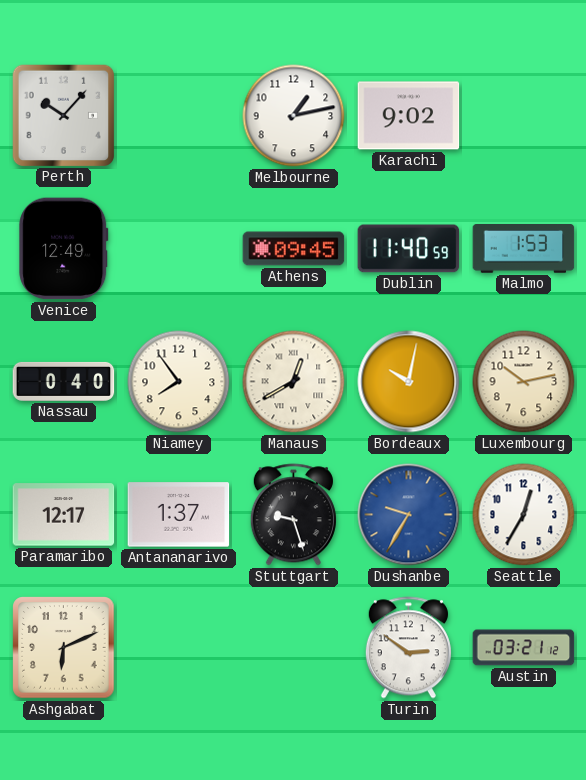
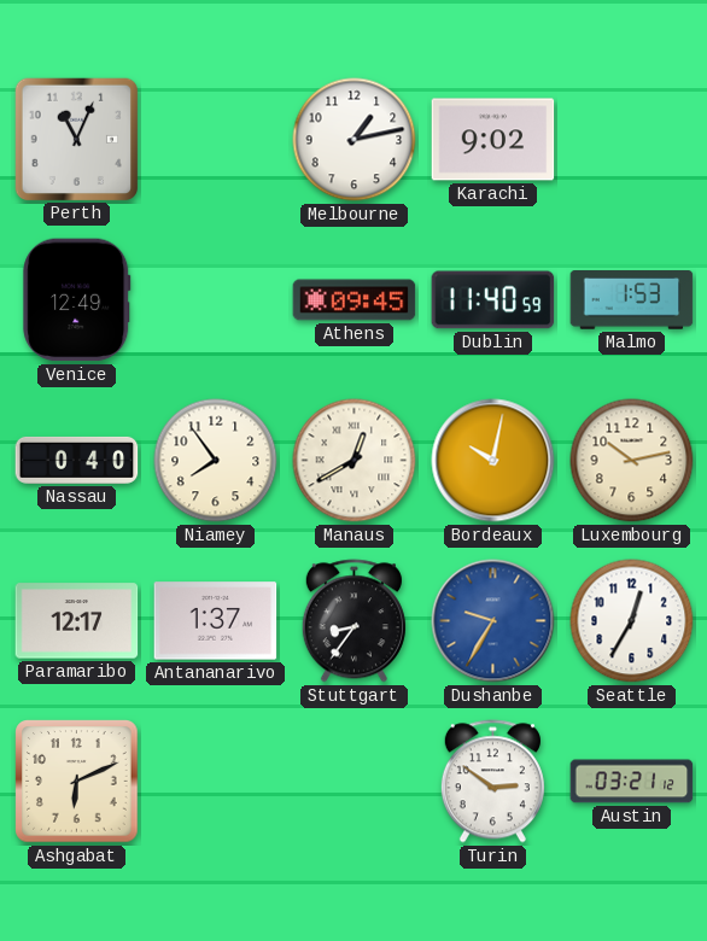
Perth: 10:07 -> 11:04
Stuttgart: 9:27 -> 8:36
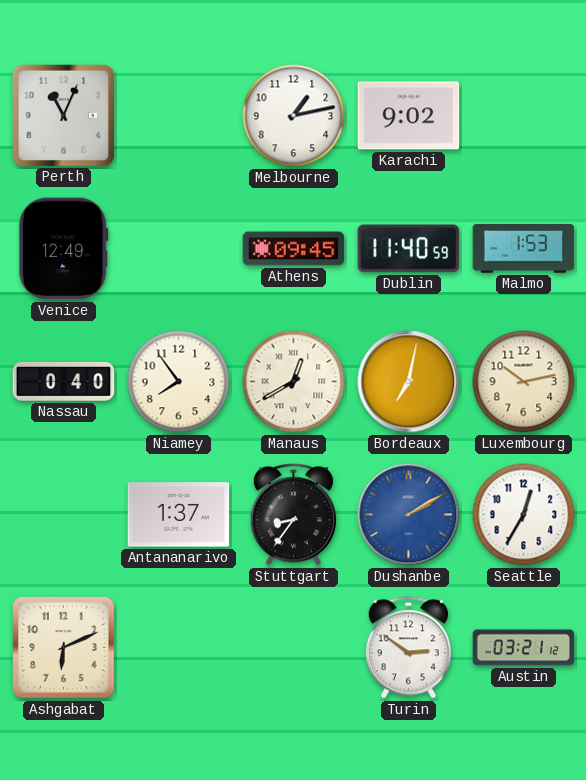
Bordeaux: 10:02 -> 7:02
Paramaribo: 12:17 -> none
Dushanbe: 9:35 -> 2:10
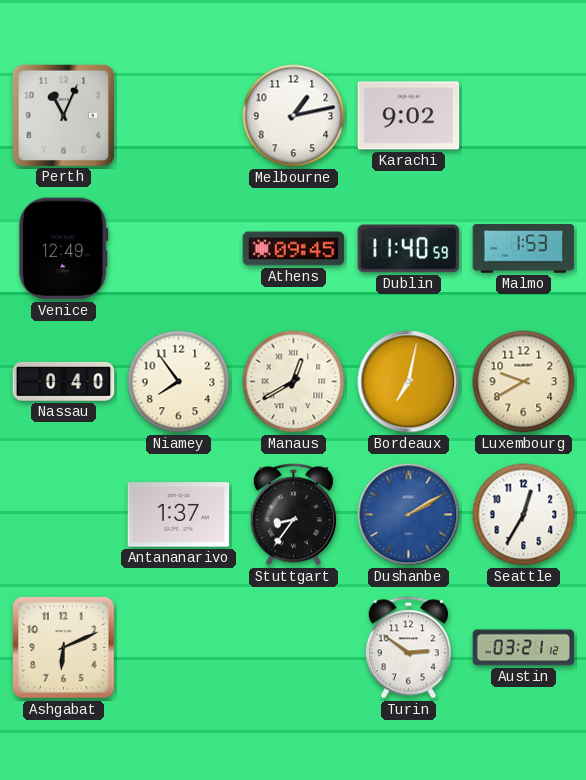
Luxembourg: 10:13 -> 9:40
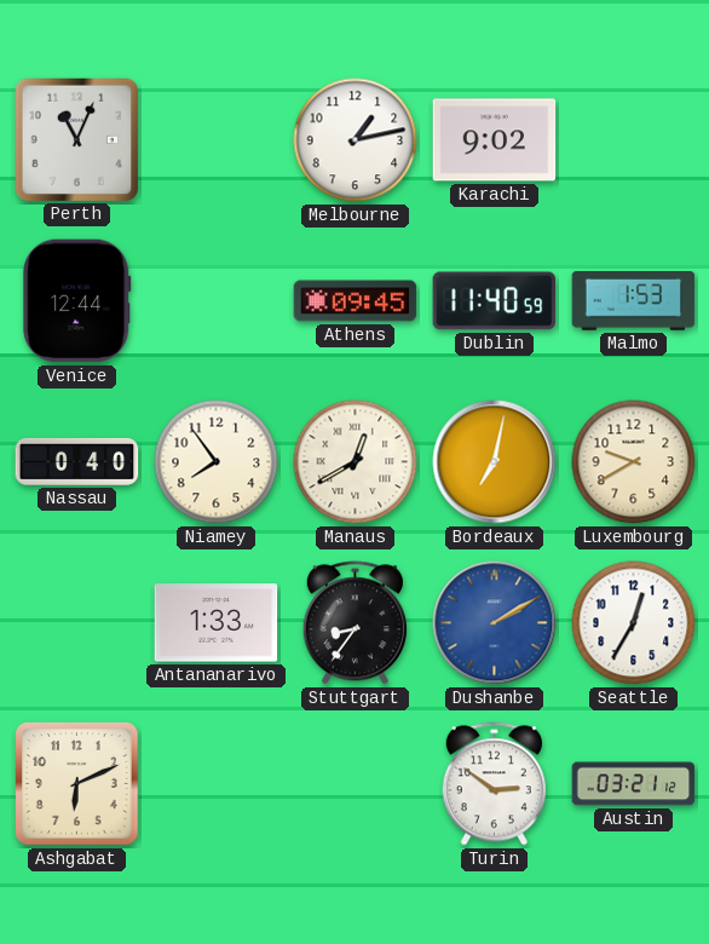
Venice: 12:49 -> 12:44
Antananarivo: 1:37 -> 1:33
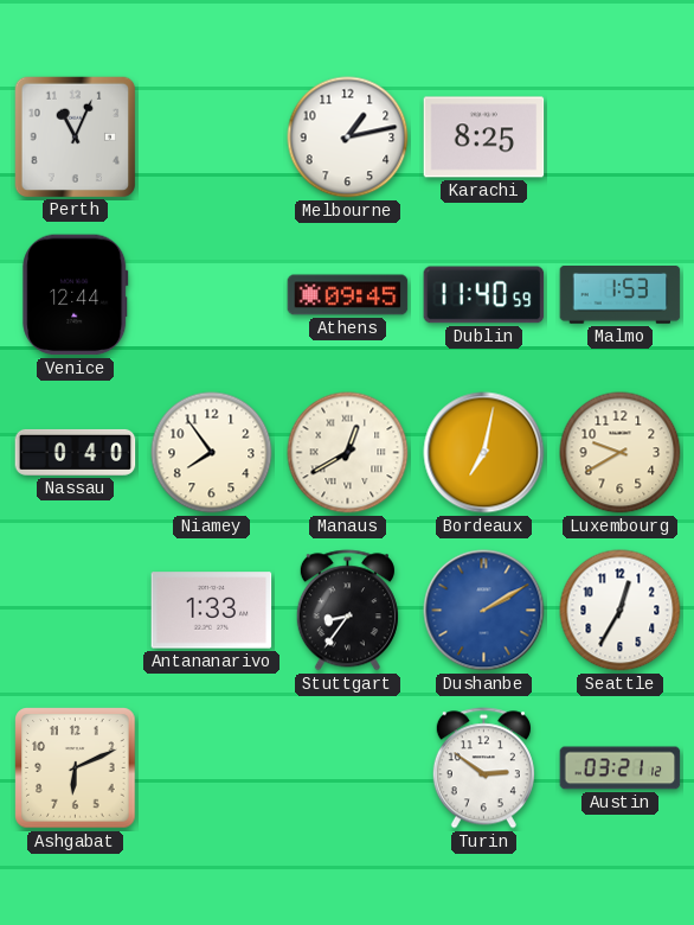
Karachi: 9:02 -> 8:25
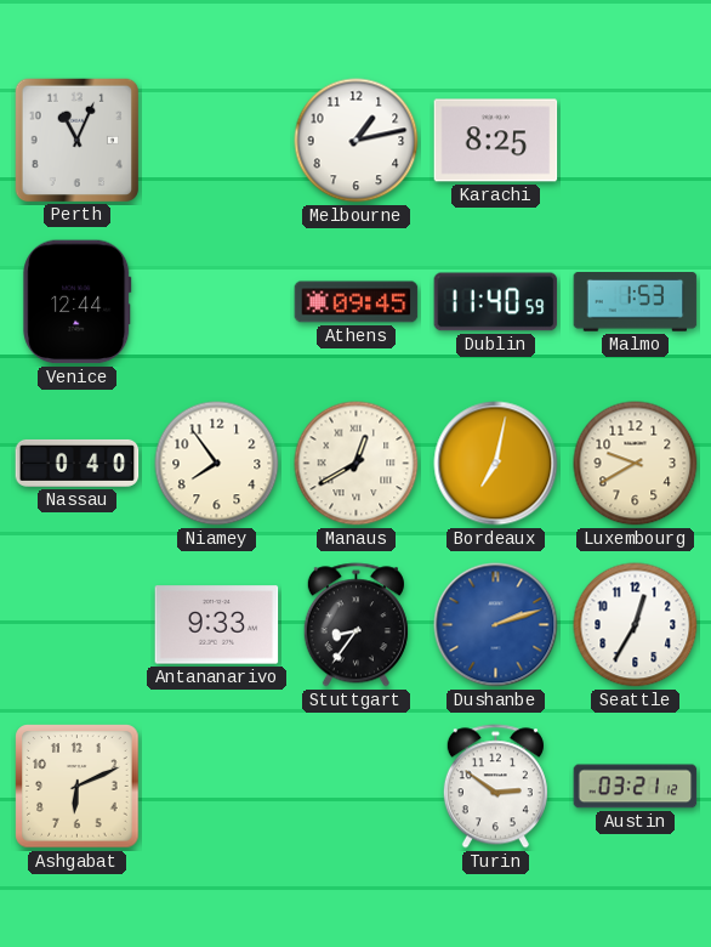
Antananarivo: 1:33 -> 9:33
Dushanbe: 2:10 -> 2:12
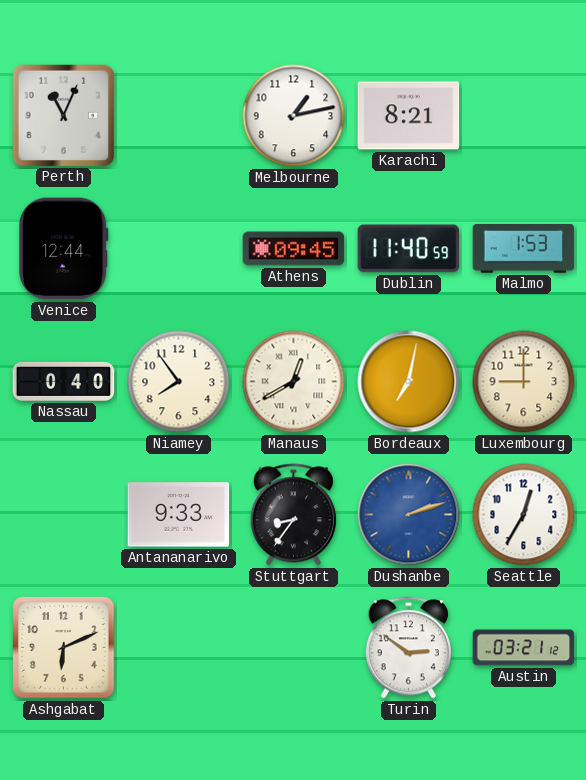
Karachi: 8:25 -> 8:21
Luxembourg: 9:40 -> 9:00
